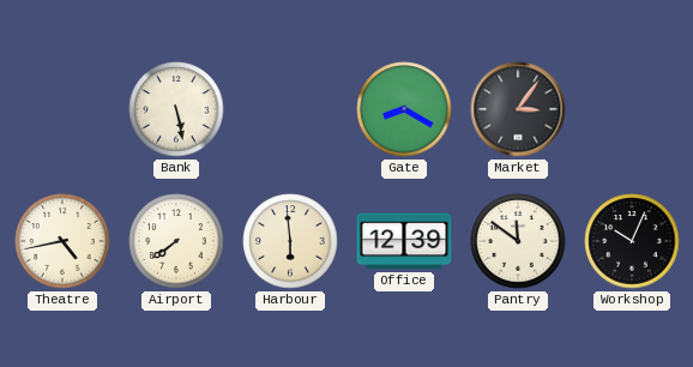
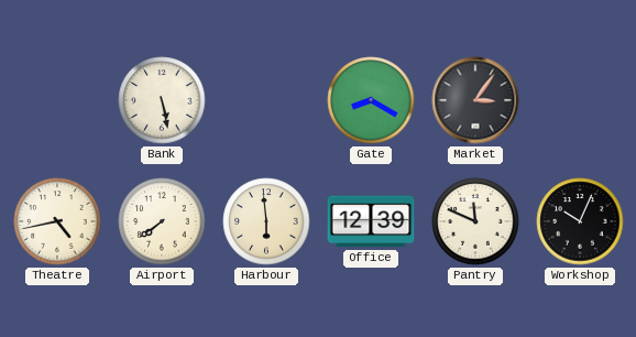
Pantry: 11:51 -> 11:49
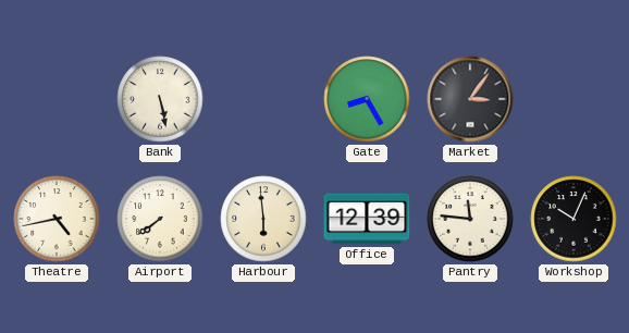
Gate: 8:20 -> 8:25
Pantry: 11:49 -> 11:46
